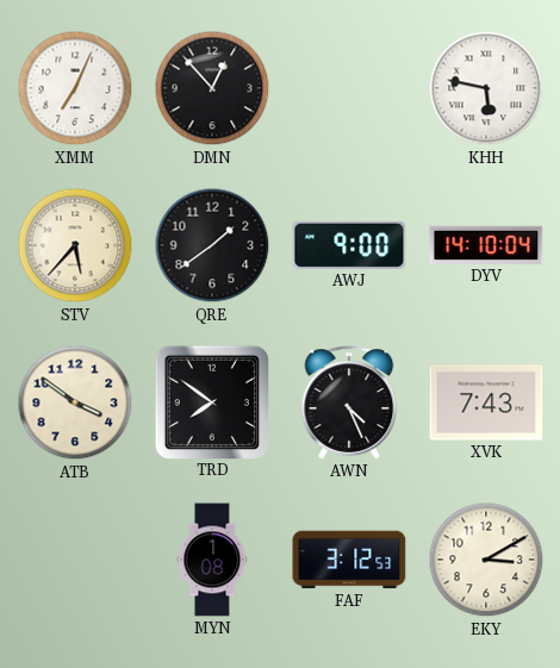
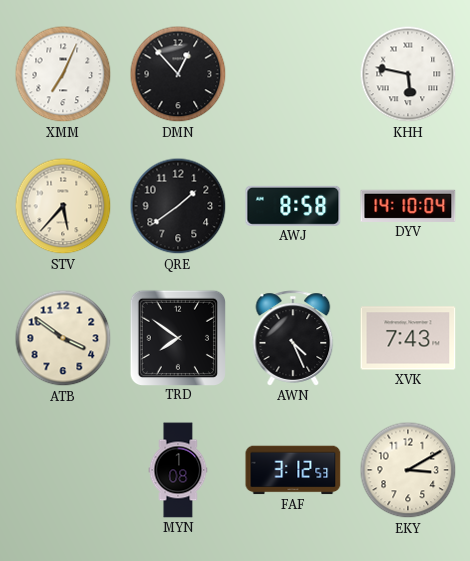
AWJ: 9:00 -> 8:58
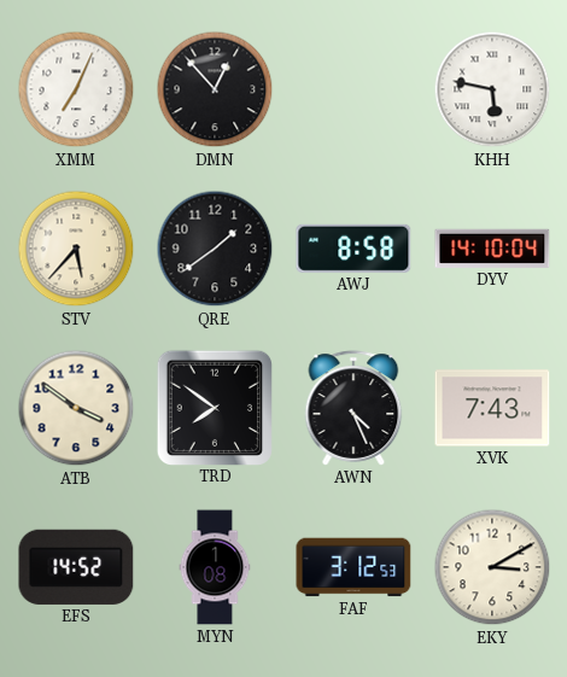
EFS: none -> 14:52
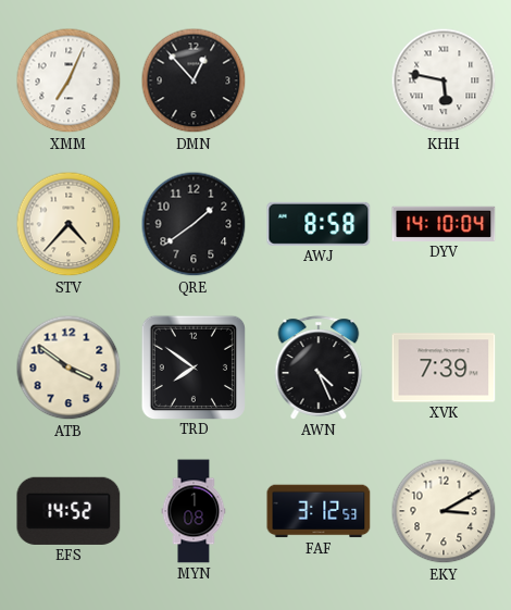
STV: 5:37 -> 4:37
XVK: 7:43 -> 7:39
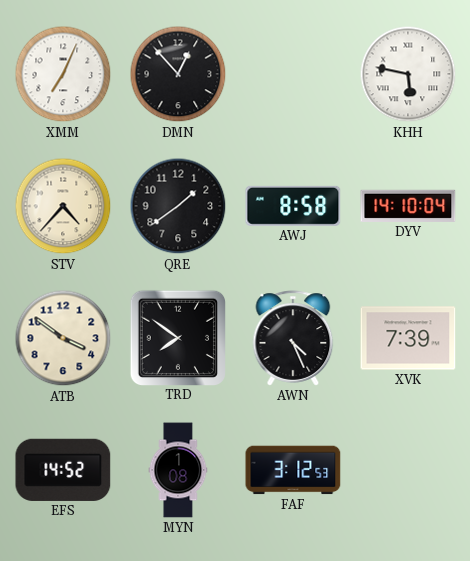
EKY: 3:10 -> none
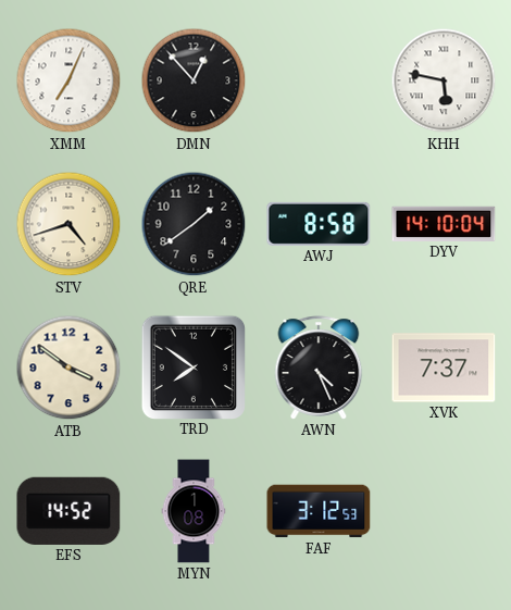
STV: 4:37 -> 4:42
XVK: 7:39 -> 7:37
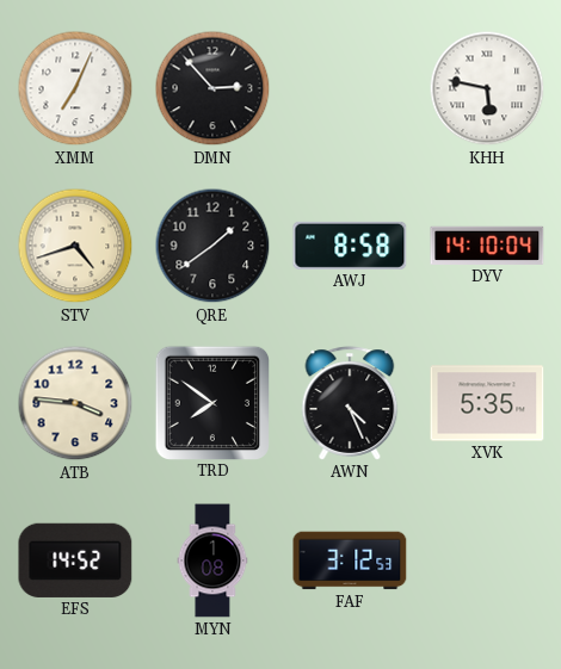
DMN: 12:53 -> 2:53
ATB: 3:51 -> 3:46
XVK: 7:37 -> 5:35
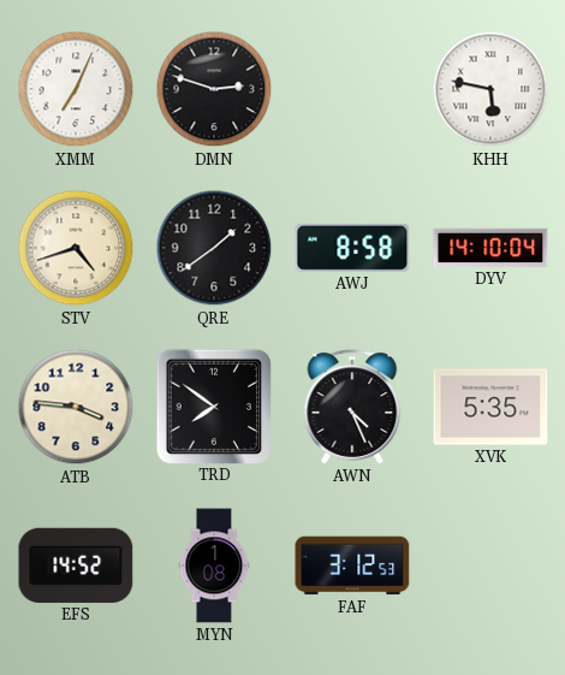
DMN: 2:53 -> 2:48
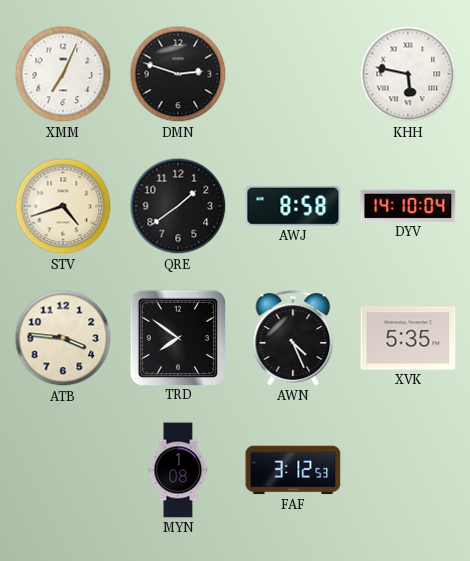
EFS: 14:52 -> none
